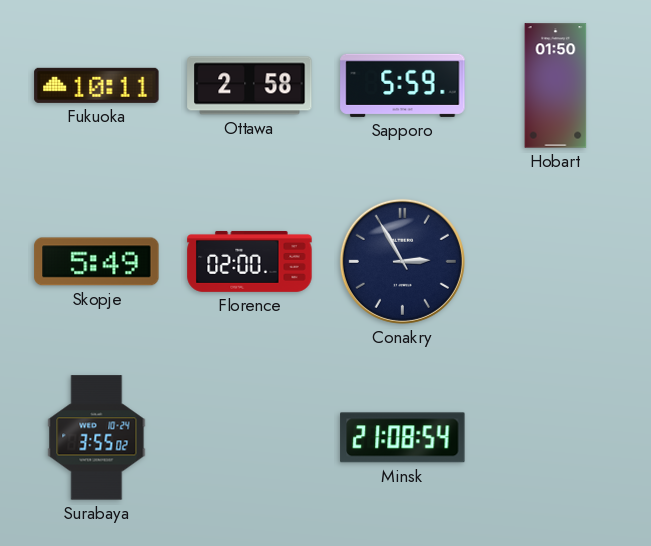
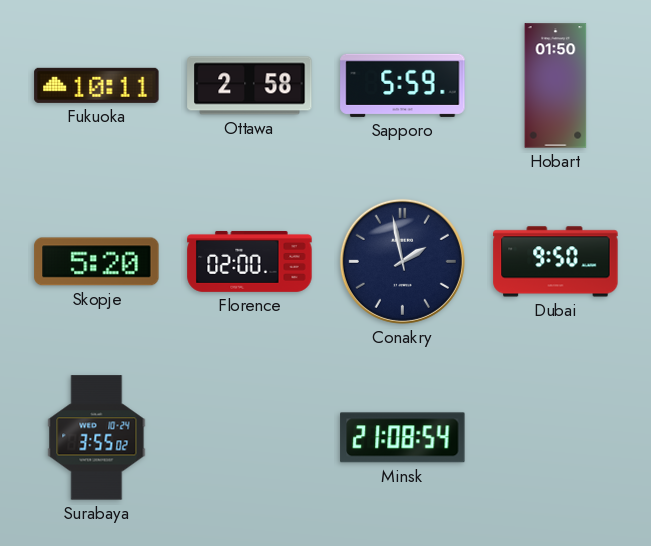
Skopje: 5:49 -> 5:20
Conakry: 2:55 -> 1:58
Dubai: none -> 9:50
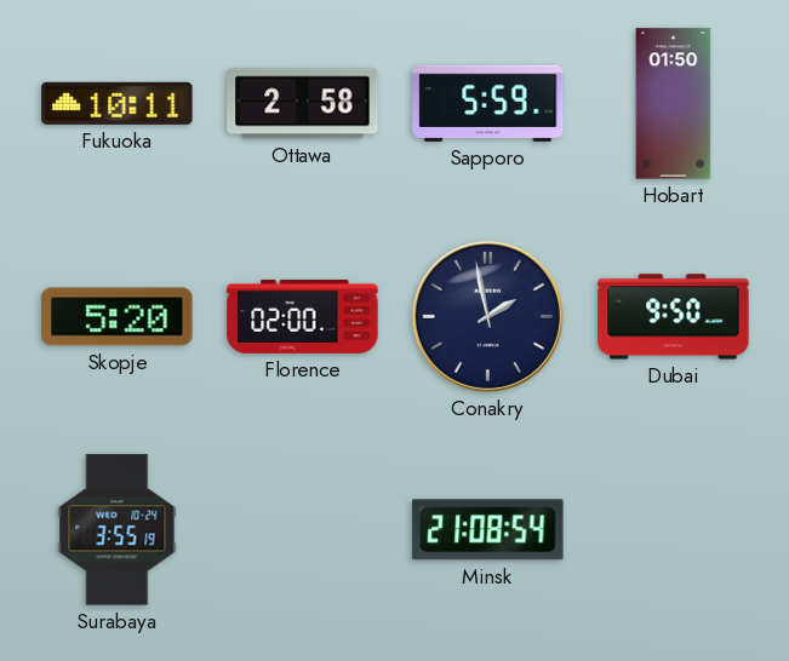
Surabaya: 3:55:02 -> 3:55:19
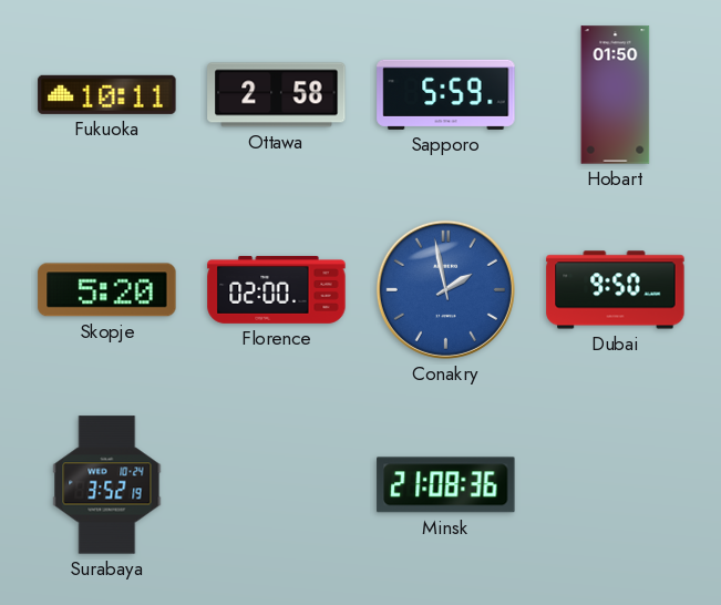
Conakry dial: navy -> blue
Surabaya: 3:55 -> 3:52
Minsk: 21:08:54 -> 21:08:36
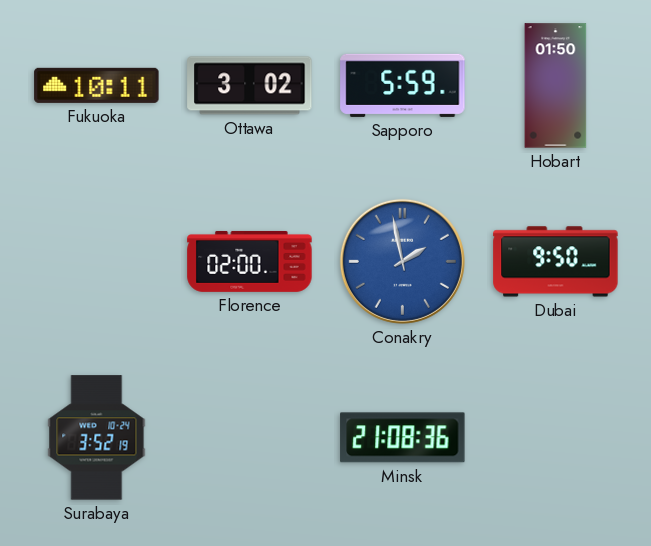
Ottawa: 2:58 -> 3:02
Skopje: 5:20 -> none
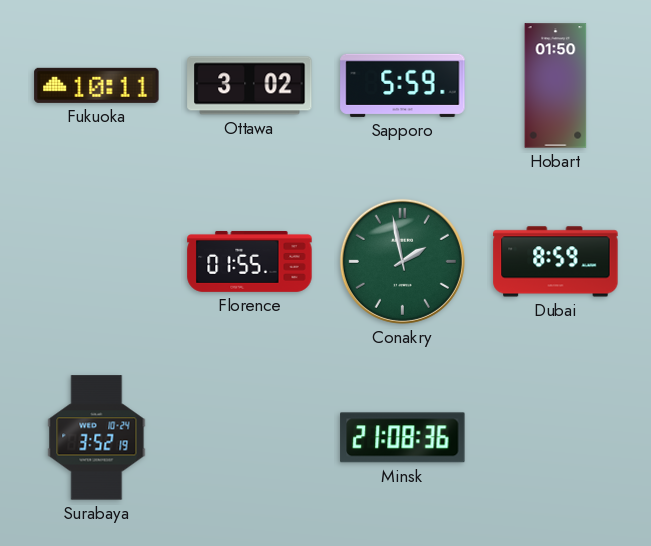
Florence: 02:00 -> 01:55
Conakry dial: blue -> green
Dubai: 9:50 -> 8:59
